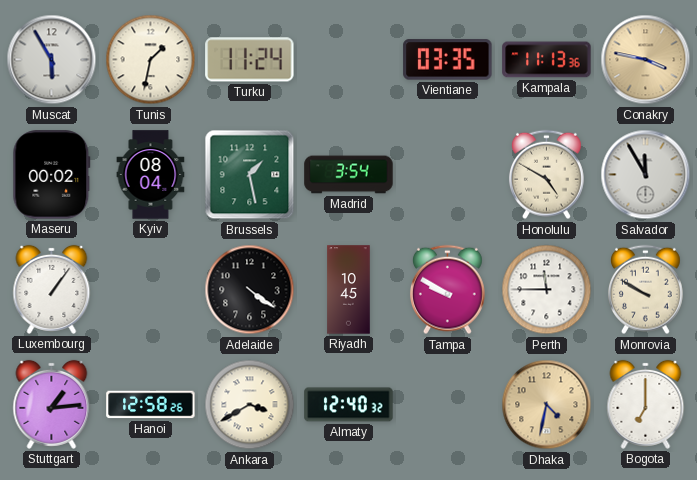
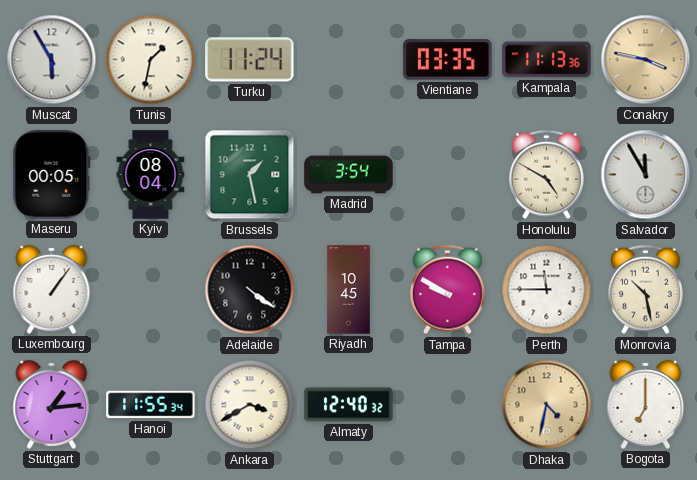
Maseru: 00:02 -> 00:05
Monrovia: 9:50 -> 10:28
Hanoi: 12:58 -> 11:55
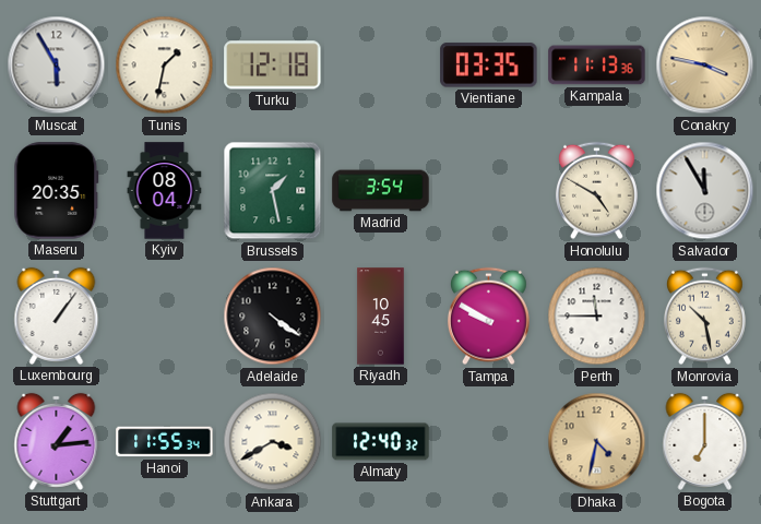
Turku: 11:24 -> 12:18
Maseru: 00:05 -> 20:35
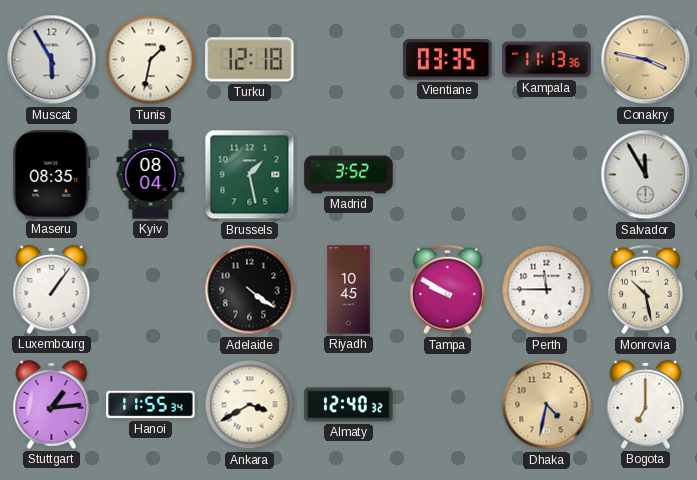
Maseru: 20:35 -> 08:35
Madrid: 3:54 -> 3:52
Honolulu: 4:50 -> none
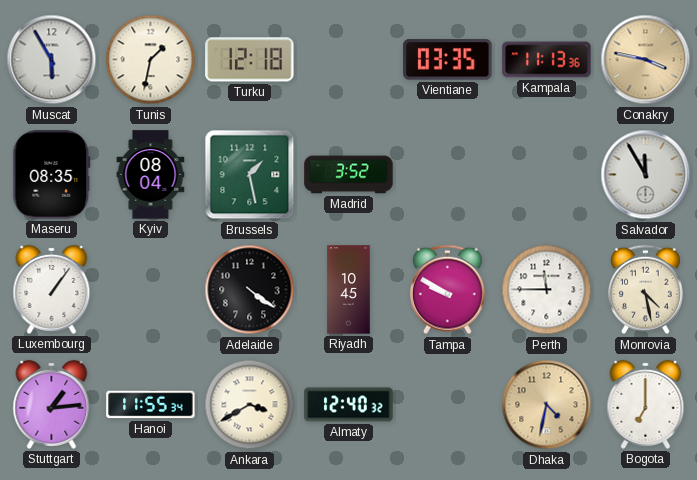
Monrovia: 10:28 -> 4:28
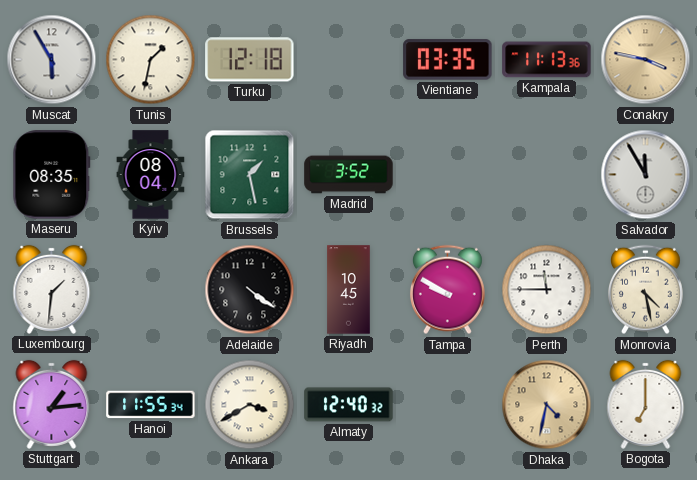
Luxembourg: 1:06 -> 1:31
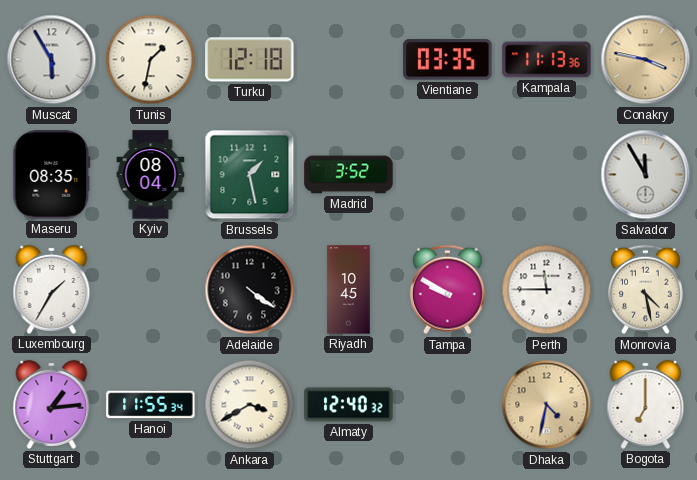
Luxembourg: 1:31 -> 1:35
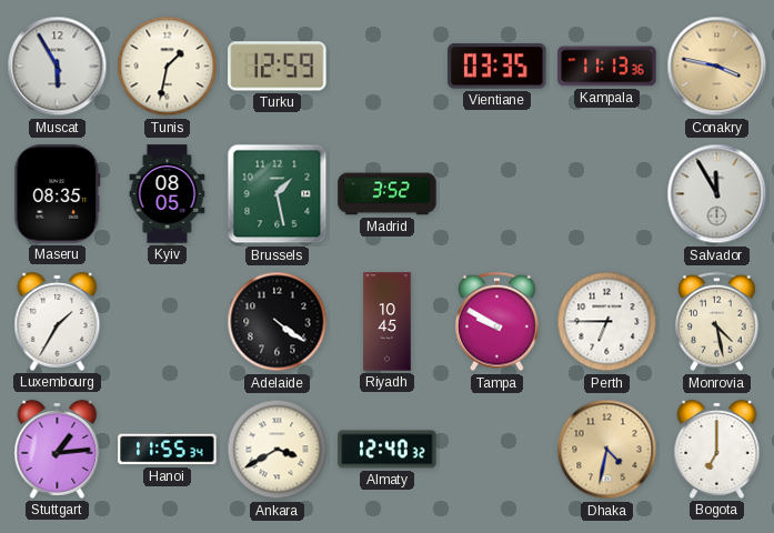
Turku: 12:18 -> 12:59
Kyiv: 08:04 -> 08:05
Perth: 11:45 -> 6:45
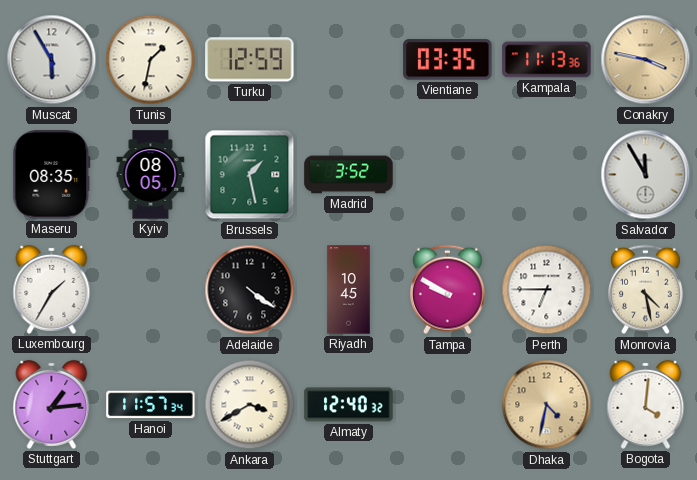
Hanoi: 11:55 -> 11:57
Bogota: 7:00 -> 4:01
